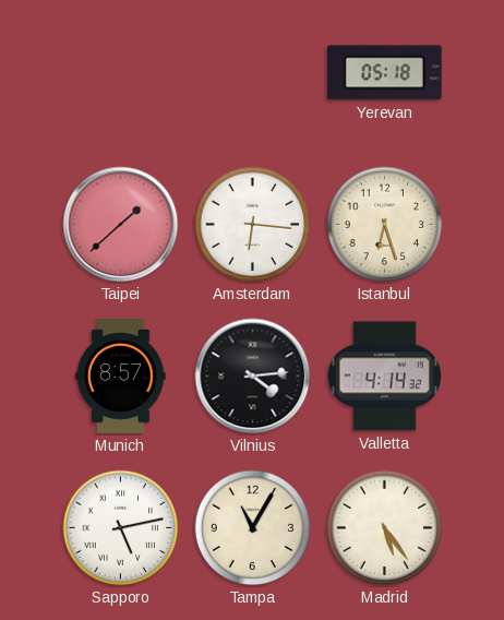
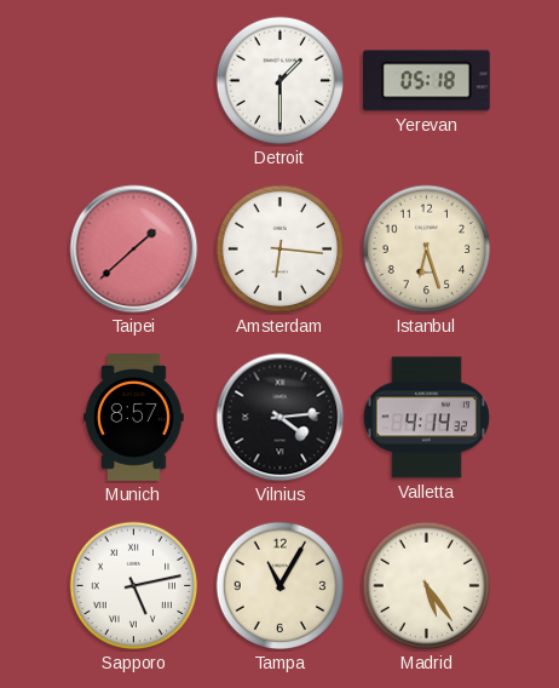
Detroit: none -> 1:30
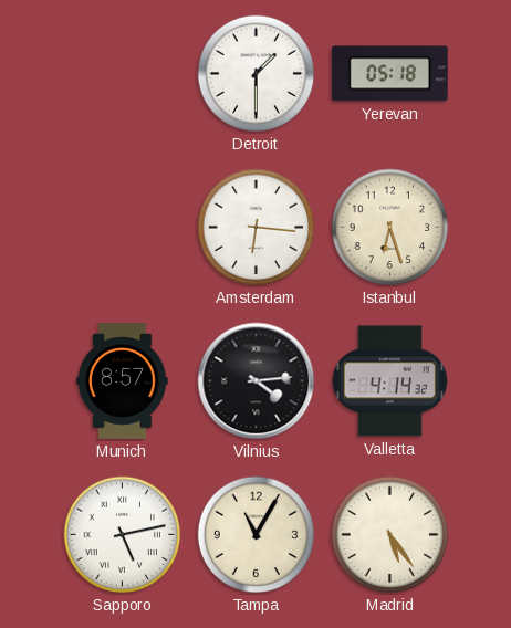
Taipei: 1:38 -> none
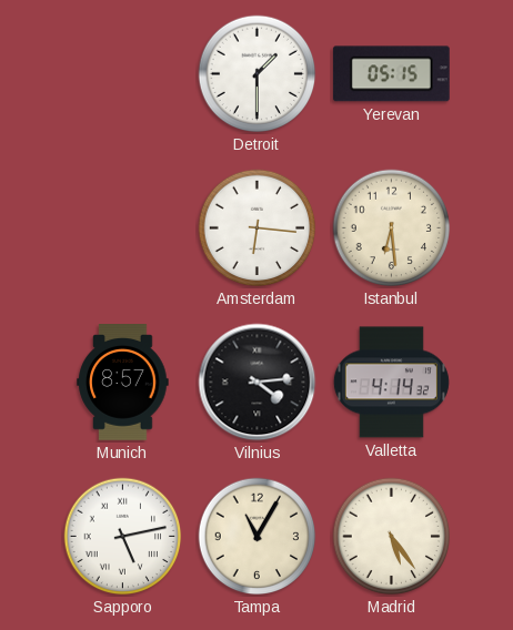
Yerevan: 05:18 -> 05:15
Istanbul: 6:27 -> 6:29
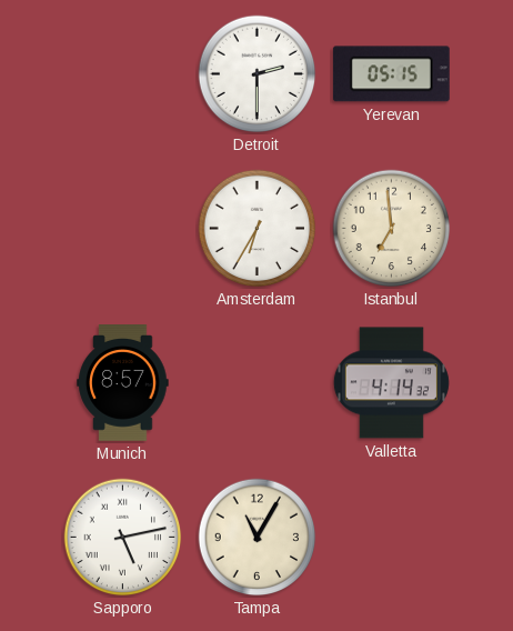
Detroit: 1:30 -> 2:30
Amsterdam: 6:16 -> 6:35
Istanbul: 6:29 -> 6:59
Vilnius: 4:14 -> none
Madrid: 5:24 -> none
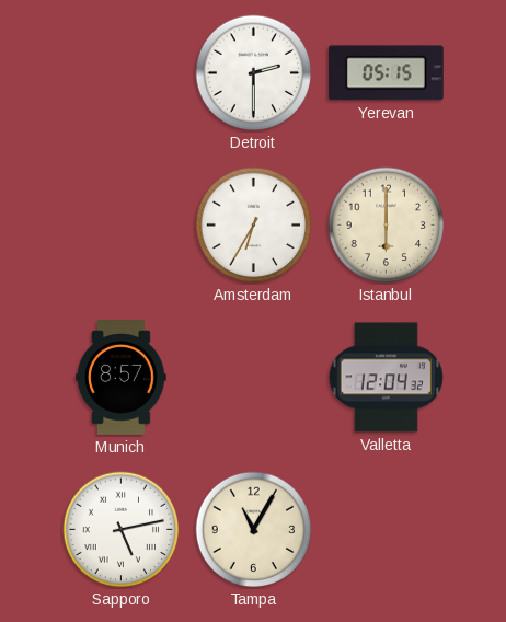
Istanbul: 6:59 -> 6:00
Valletta: 4:14 -> 12:04
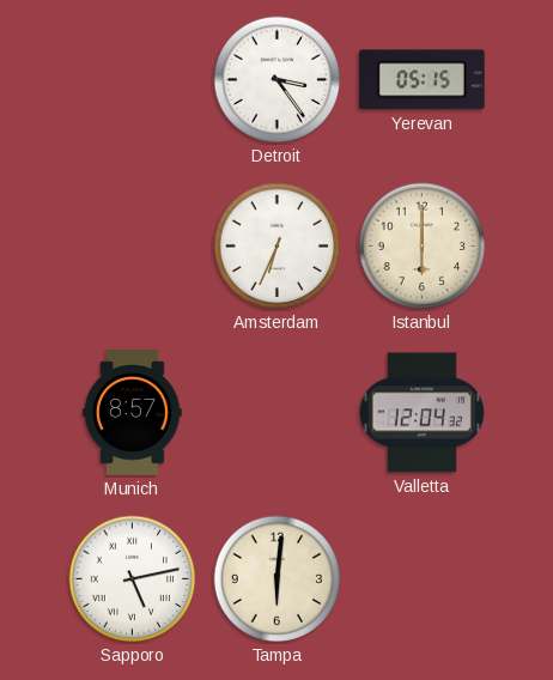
Detroit: 2:30 -> 3:24
Amsterdam: 6:35 -> 6:34
Tampa: 11:05 -> 6:01
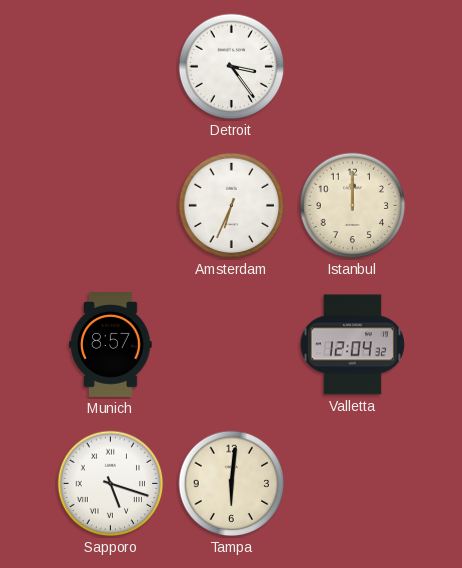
Yerevan: 05:15 -> none
Istanbul: 6:00 -> 12:00
Sapporo: 5:13 -> 5:18
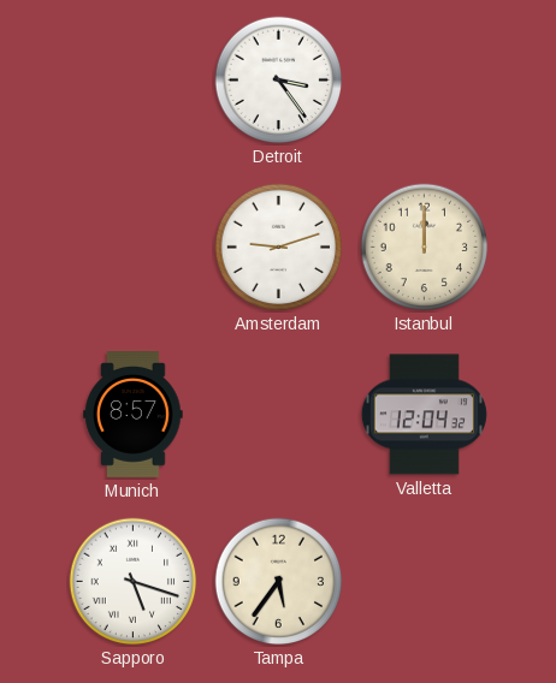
Amsterdam: 6:34 -> 9:12
Tampa: 6:01 -> 5:36
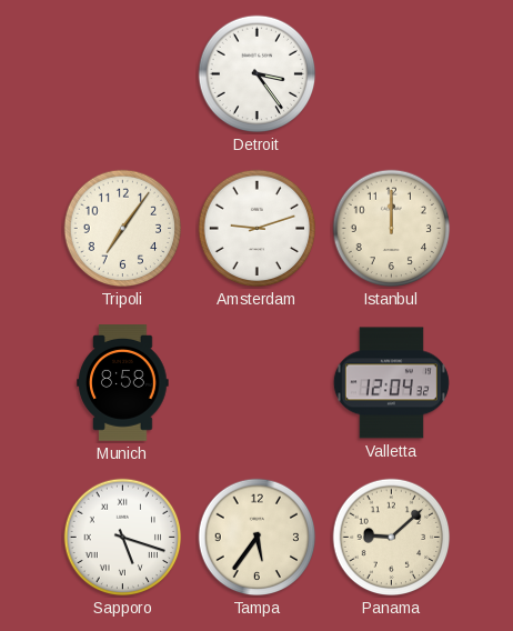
Tripoli: none -> 7:06
Munich: 8:57 -> 8:58
Panama: none -> 9:08
